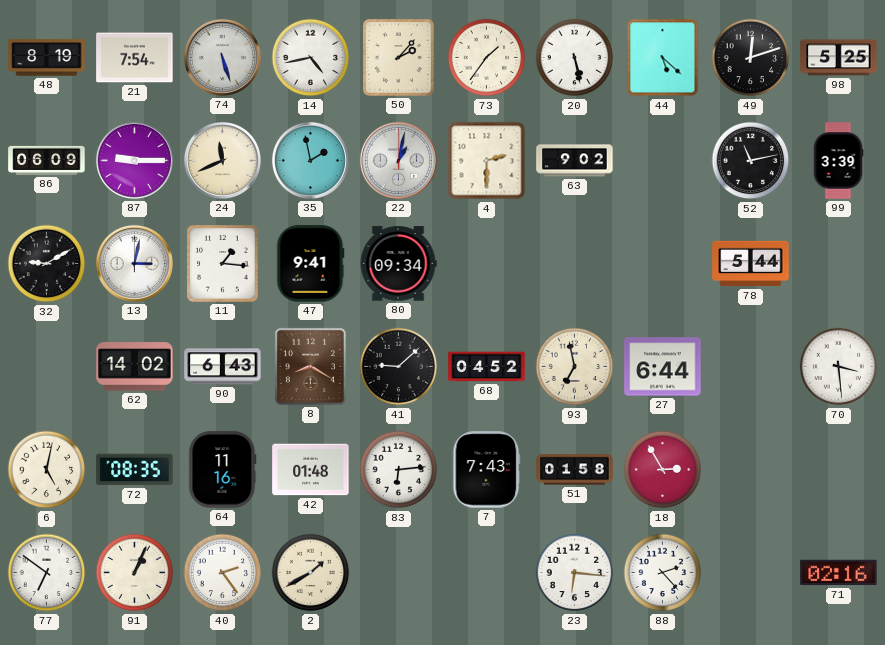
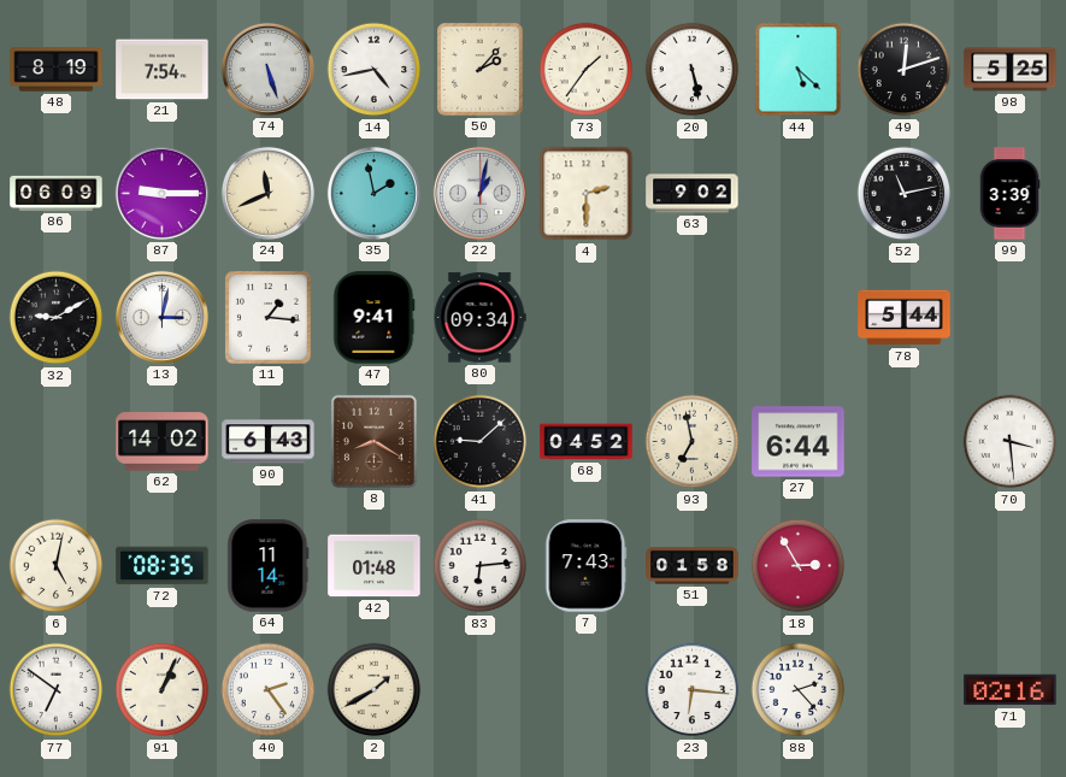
64: 11:16 -> 11:14
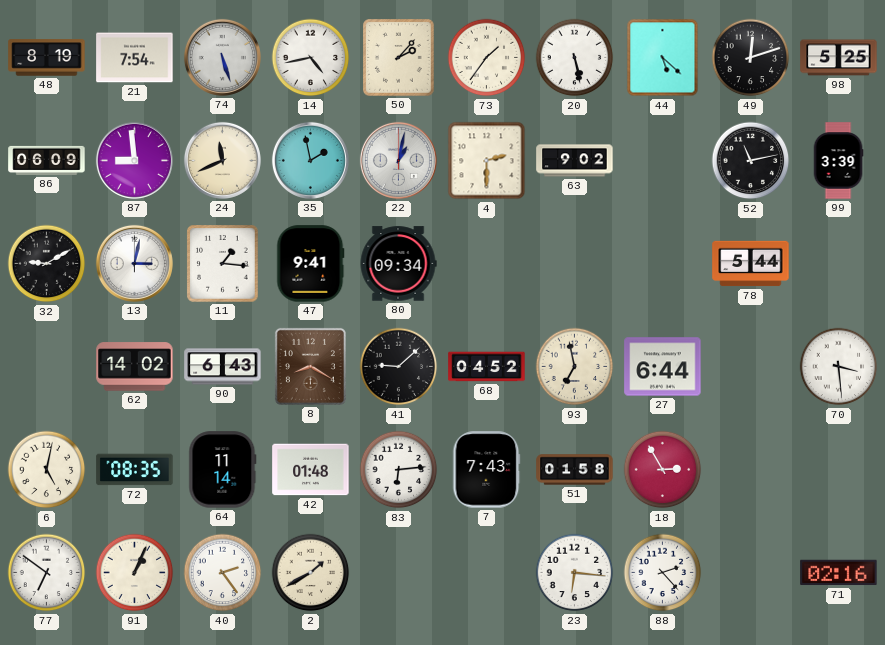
87: 9:15 -> 8:59
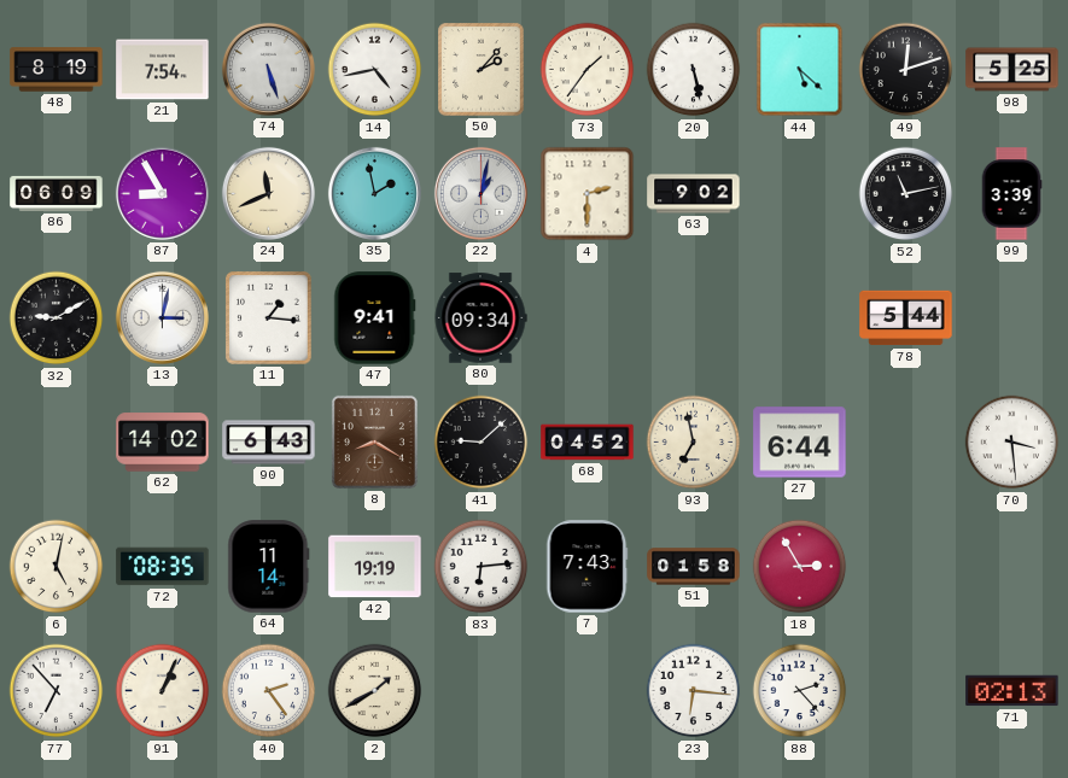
87: 8:59 -> 8:55
42: 01:48 -> 19:19
77: 6:51 -> 6:53
71: 02:16 -> 02:13
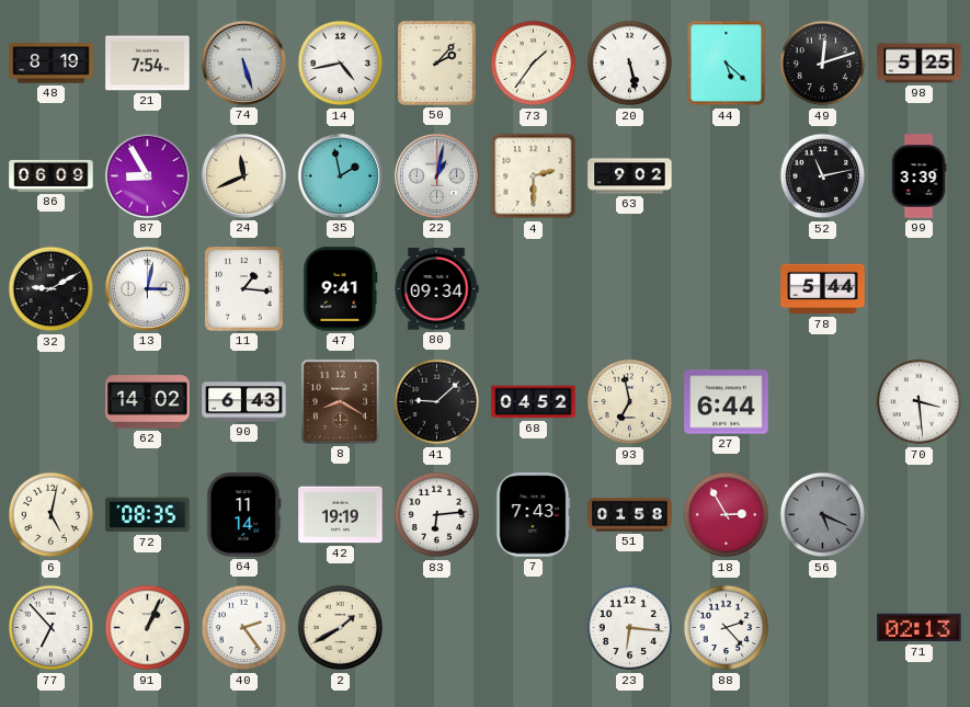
56: none -> 5:19
